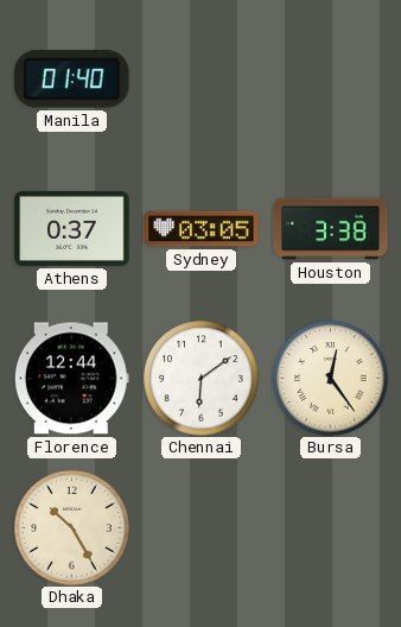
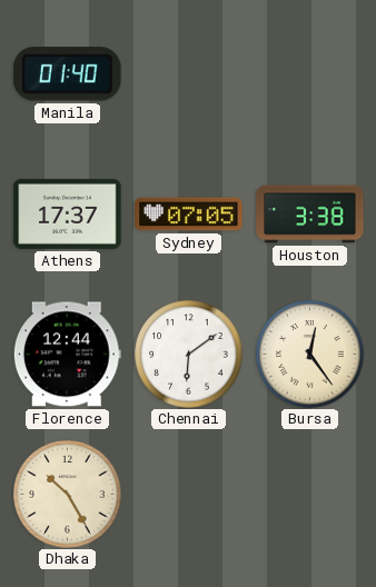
Athens: 0:37 -> 17:37
Sydney: 03:05 -> 07:05
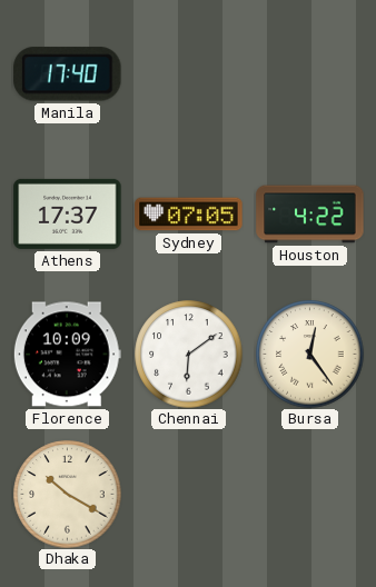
Manila: 01:40 -> 17:40
Houston: 3:38 -> 4:22
Florence: 12:44 -> 10:09
Dhaka: 10:25 -> 10:20
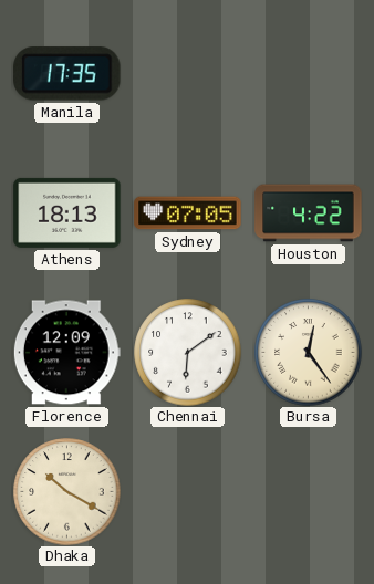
Manila: 17:40 -> 17:35
Athens: 17:37 -> 18:13
Florence: 10:09 -> 12:09
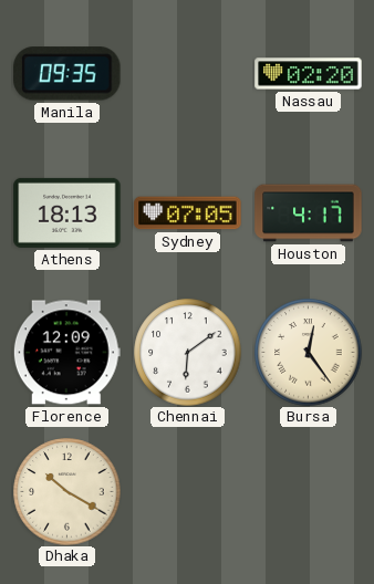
Manila: 17:35 -> 09:35
Nassau: none -> 02:20
Houston: 4:22 -> 4:17
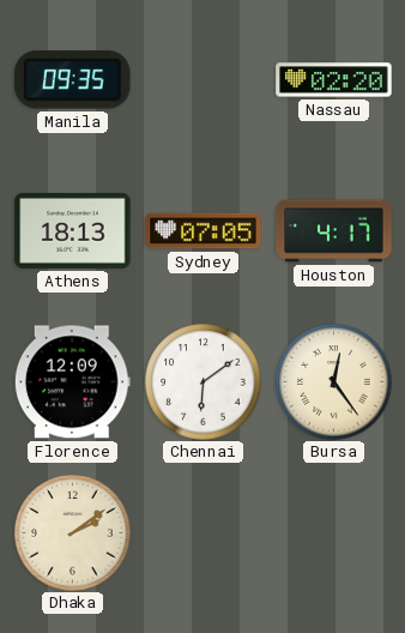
Dhaka: 10:20 -> 2:09
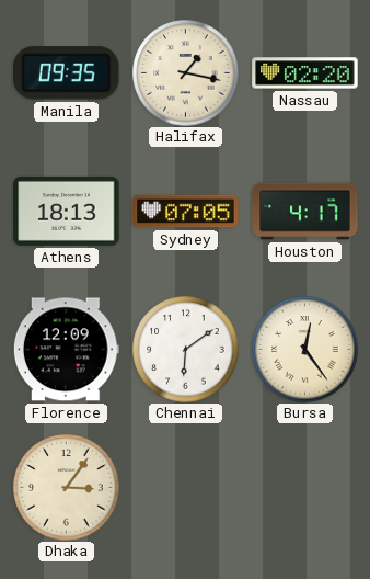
Halifax: none -> 1:17
Dhaka: 2:09 -> 3:06
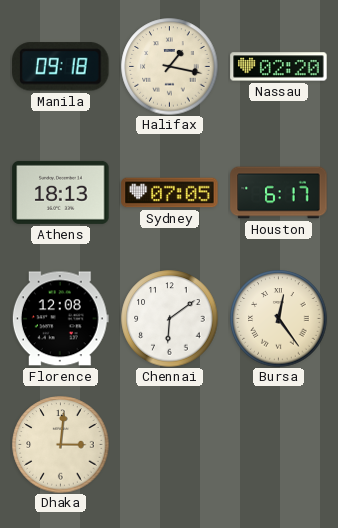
Manila: 09:35 -> 09:18
Houston: 4:17 -> 6:17
Florence: 12:09 -> 12:08
Dhaka: 3:06 -> 3:01
